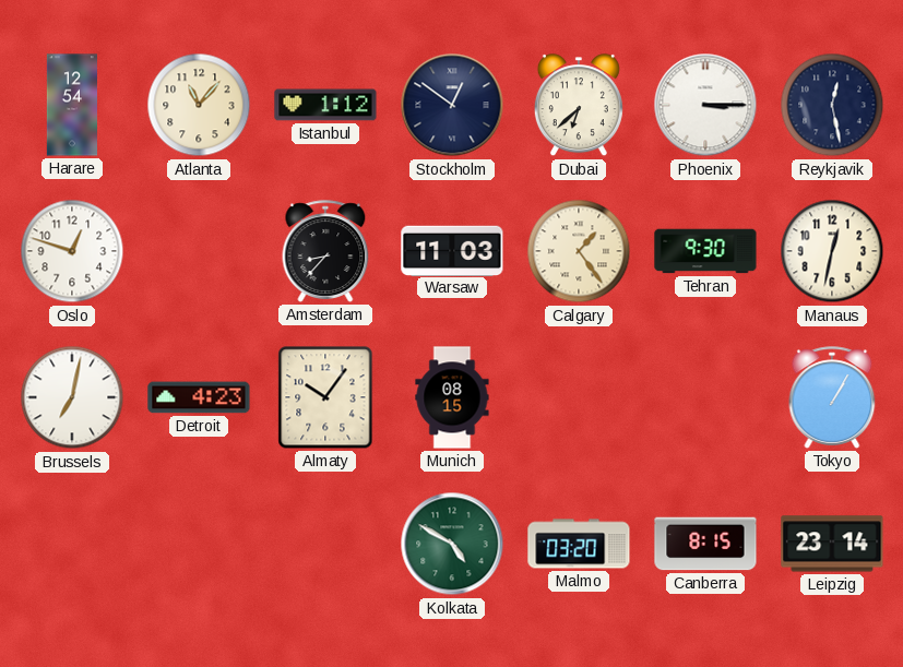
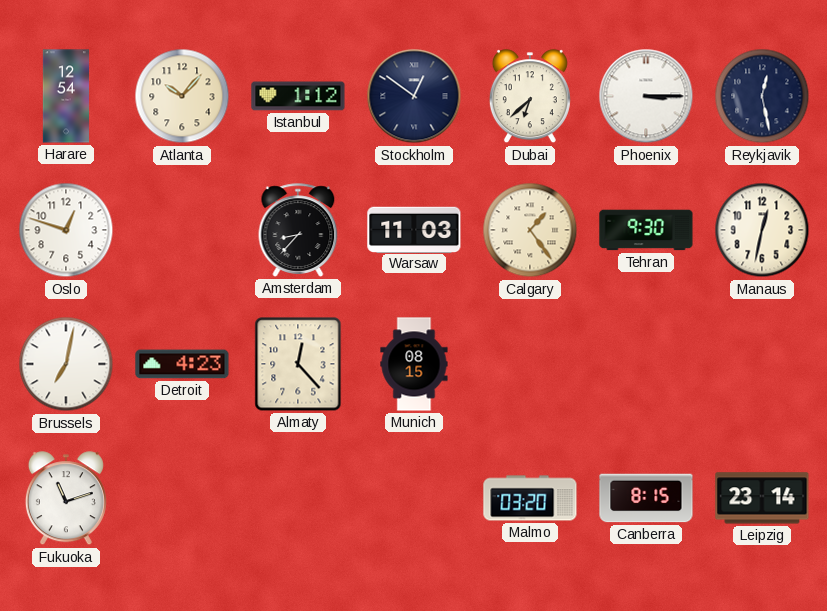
Atlanta: 11:07 -> 10:07
Almaty: 10:06 -> 12:23
Tokyo: 1:05 -> none
Fukuoka: none -> 11:12
Kolkata: 4:50 -> none
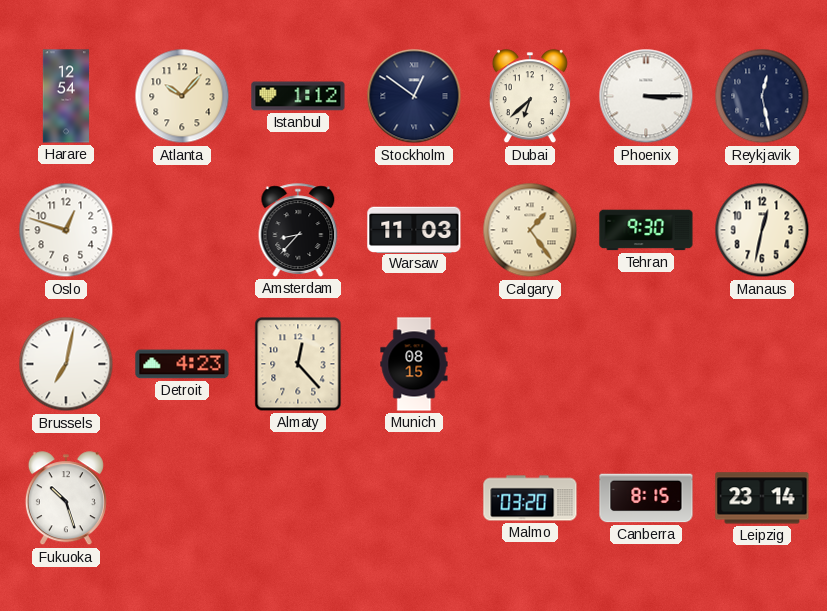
Fukuoka: 11:12 -> 10:27
